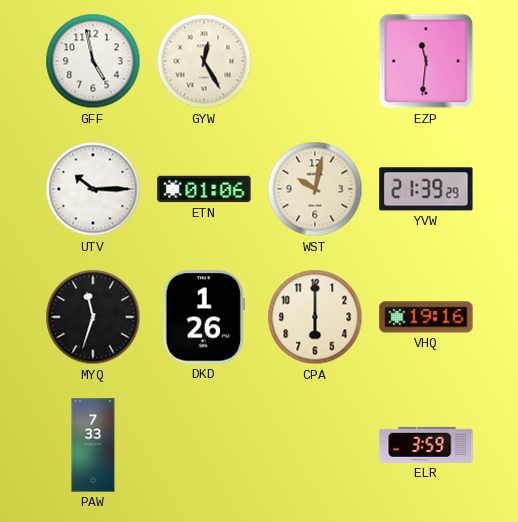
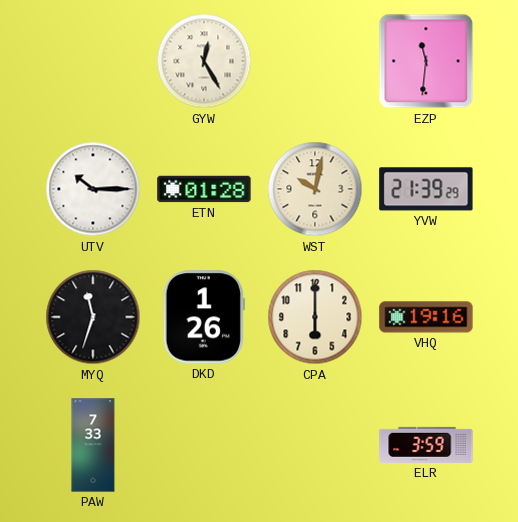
GFF: 4:58 -> none
ETN: 01:06 -> 01:28
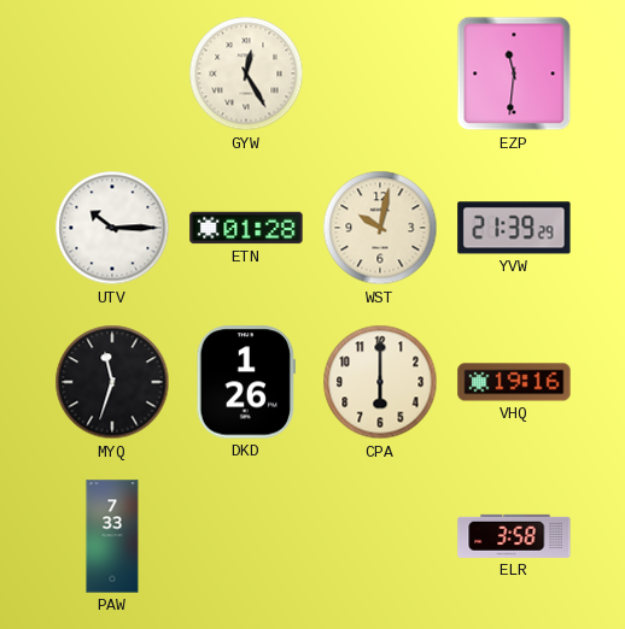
ELR: 3:59 -> 3:58
